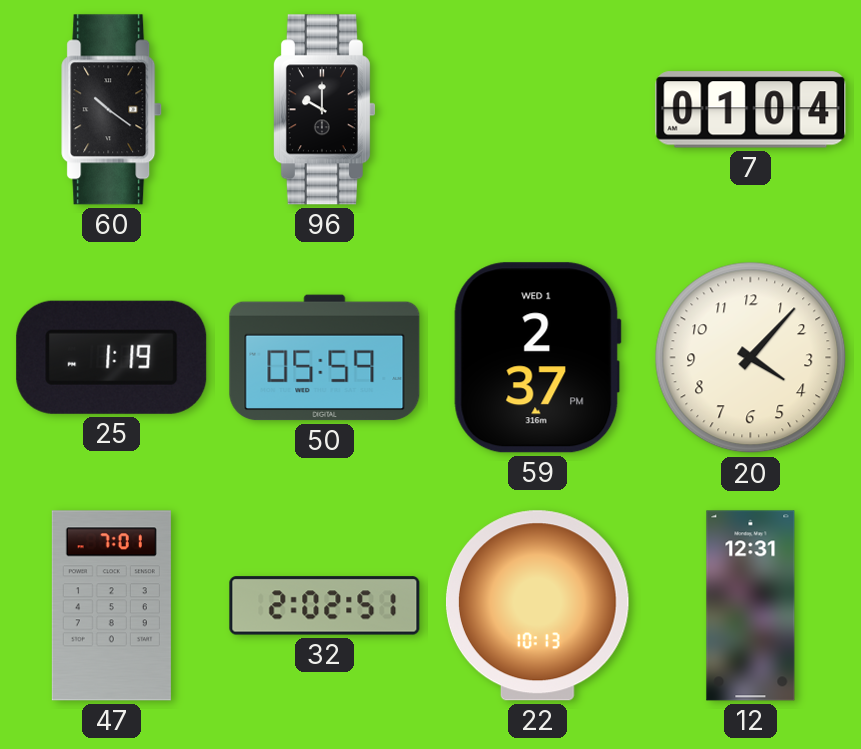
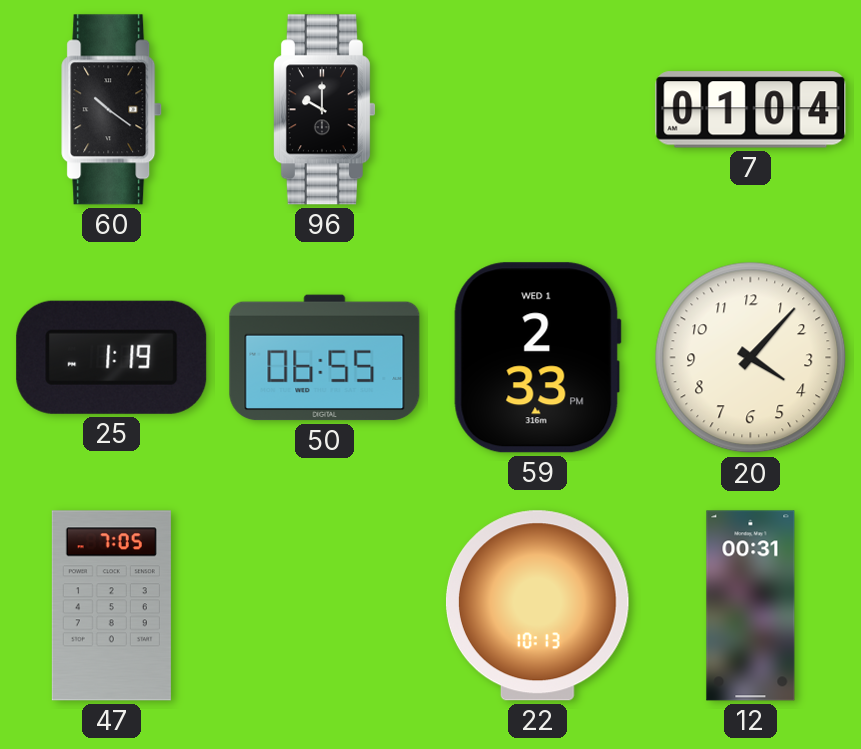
50: 05:59 -> 06:55
59: 2:37 -> 2:33
47: 7:01 -> 7:05
32: 2:02 -> none
12: 12:31 -> 00:31
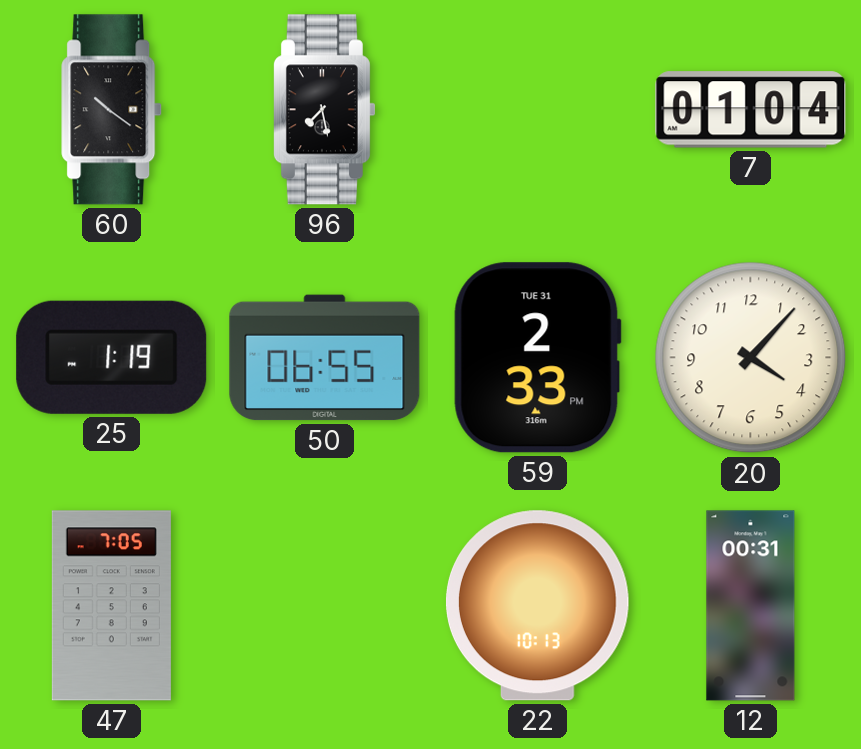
96: 10:00 -> 7:28
59 date: WED 1 -> TUE 31
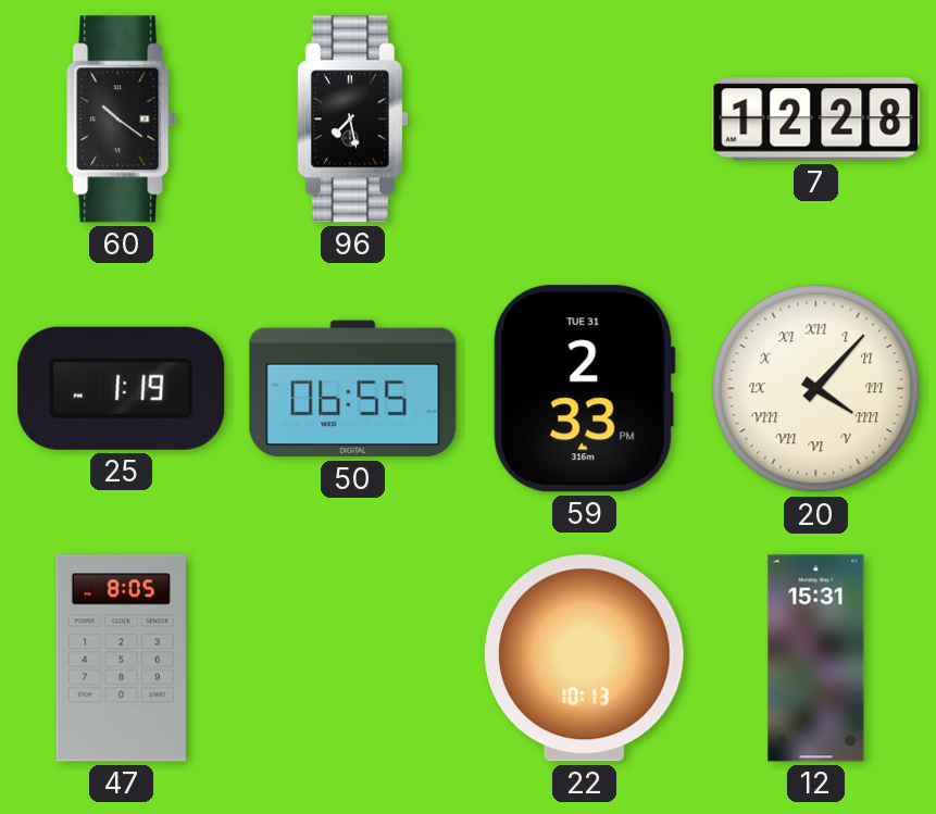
7: 01:04 -> 12:28
20 numerals: Arabic -> Roman
47: 7:05 -> 8:05
12: 00:31 -> 15:31
